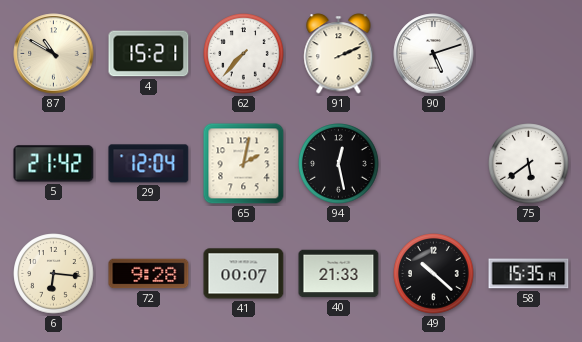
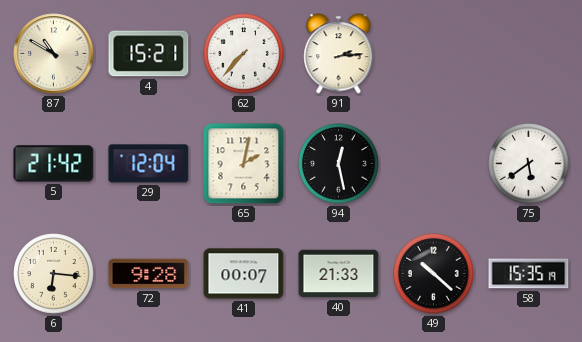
91: 2:11 -> 2:14
90: 5:12 -> none
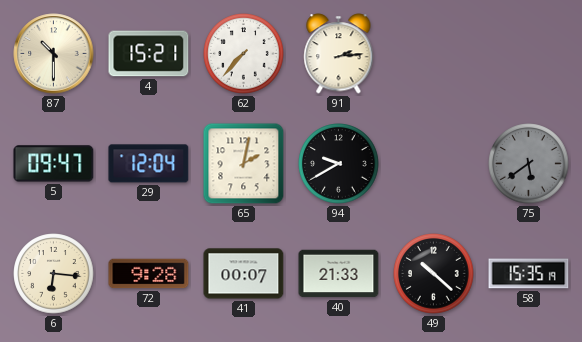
87: 10:50 -> 10:30
5: 21:42 -> 09:47
94: 12:28 -> 9:40
75 dial: white -> grey
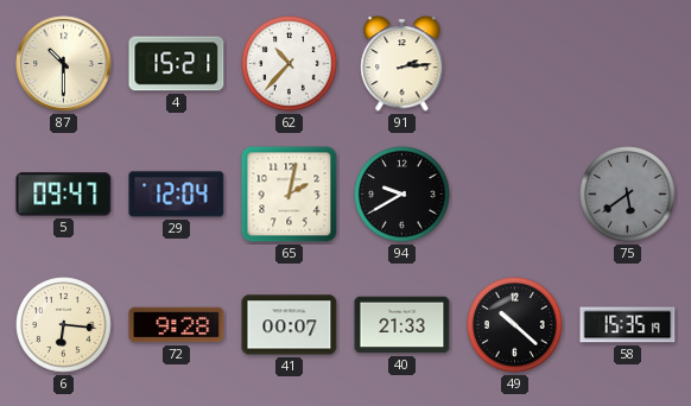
62: 7:37 -> 10:37
